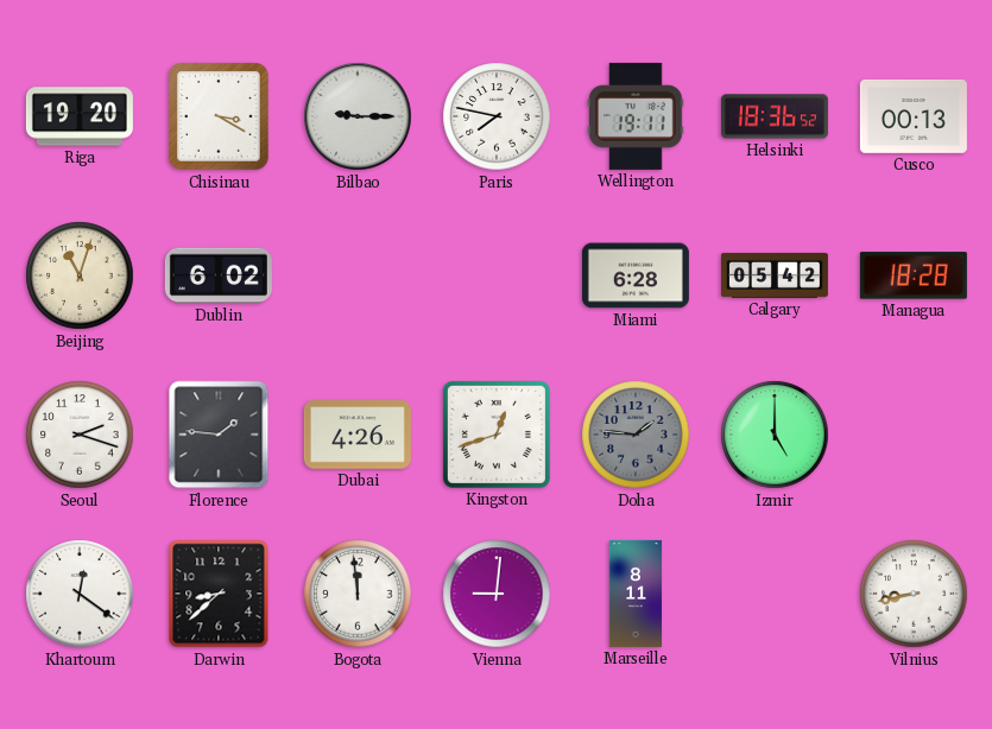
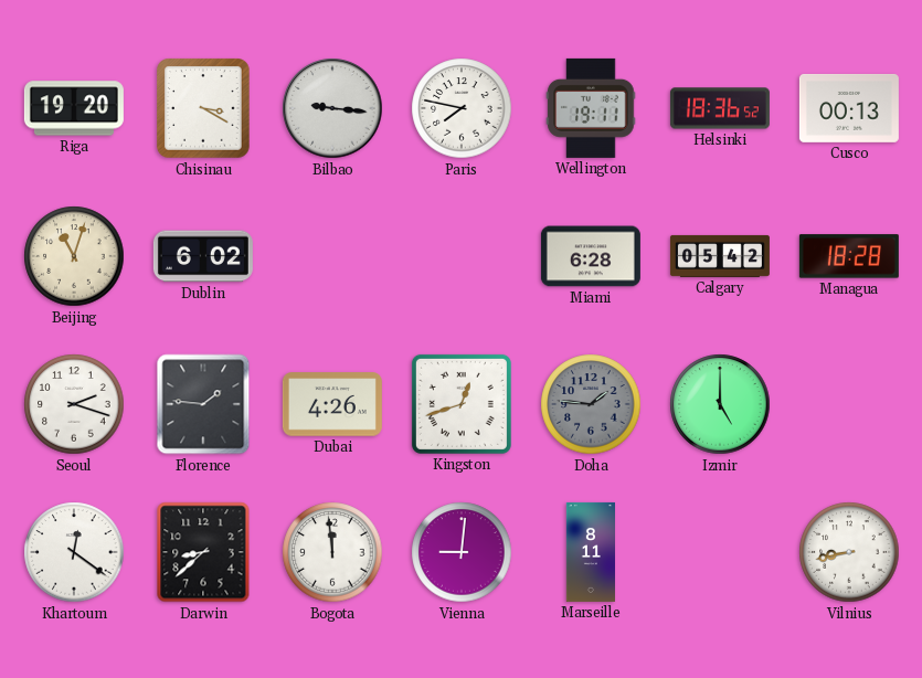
Bilbao: 9:15 -> 9:16
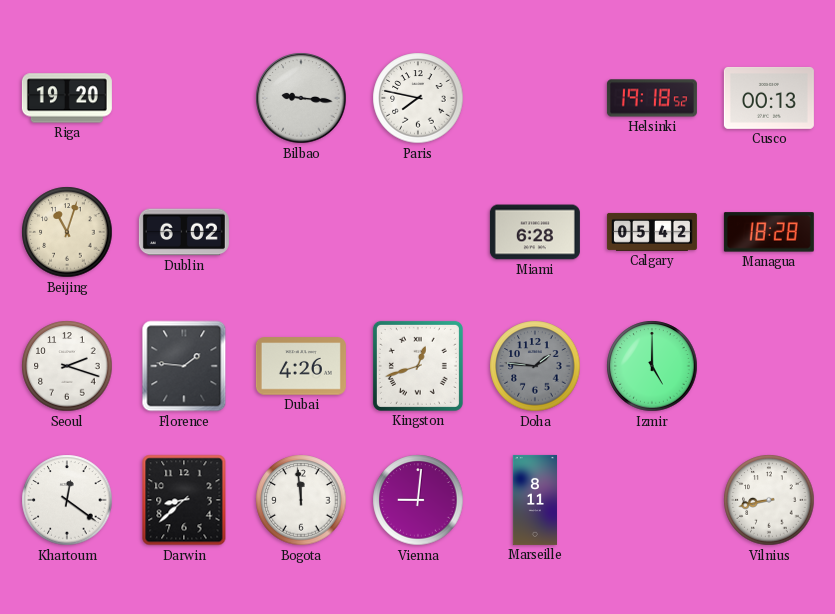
Chisinau: 3:20 -> none
Wellington: 19:11 -> none
Helsinki: 18:36 -> 19:18
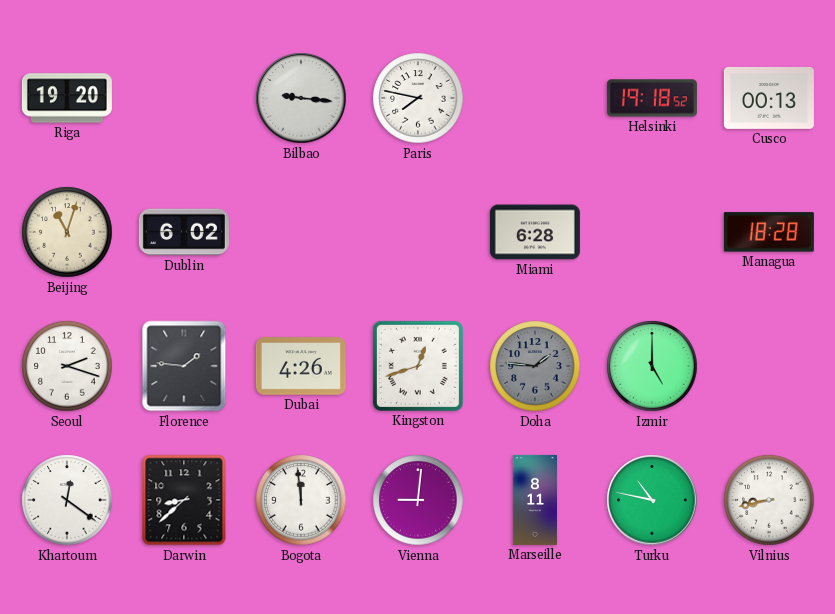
Calgary: 05:42 -> none
Turku: none -> 10:47
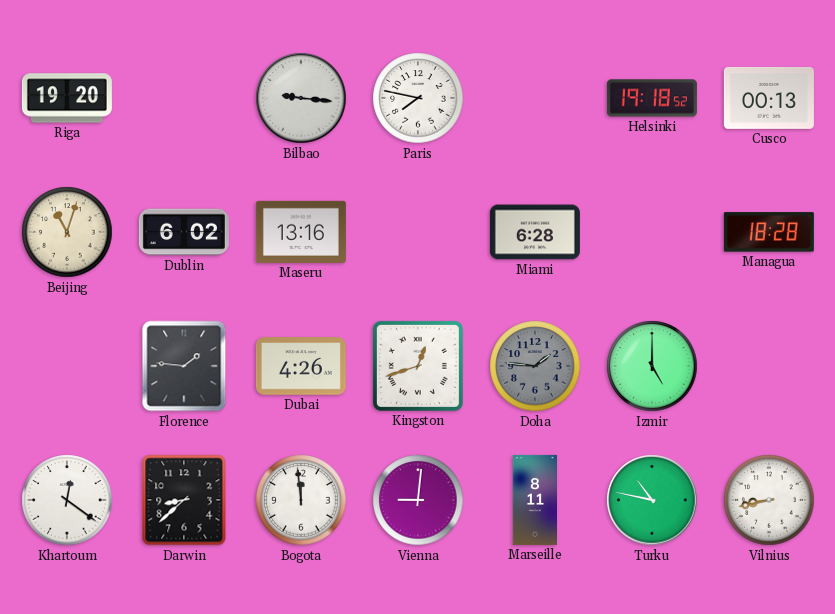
Maseru: none -> 13:16
Seoul: 2:18 -> none
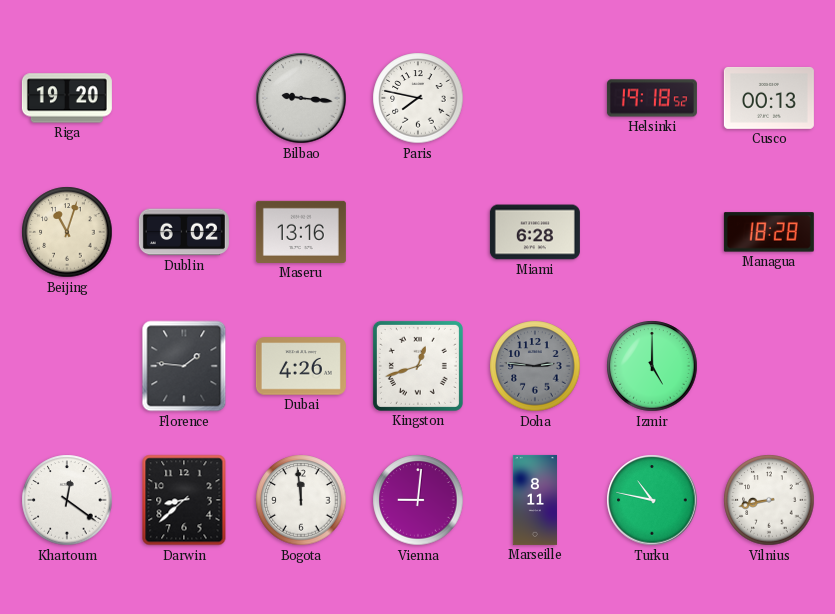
Doha: 1:46 -> 2:46
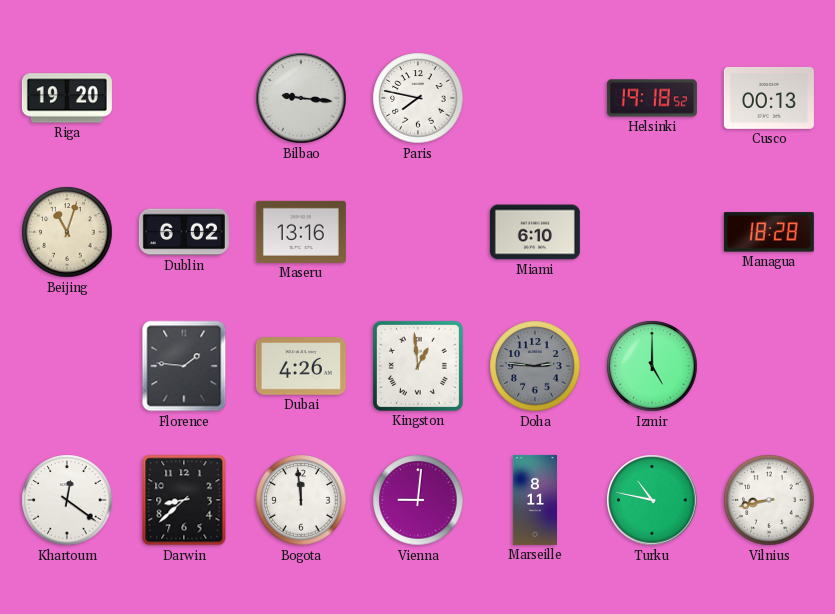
Miami: 6:28 -> 6:10
Kingston: 12:42 -> 12:59
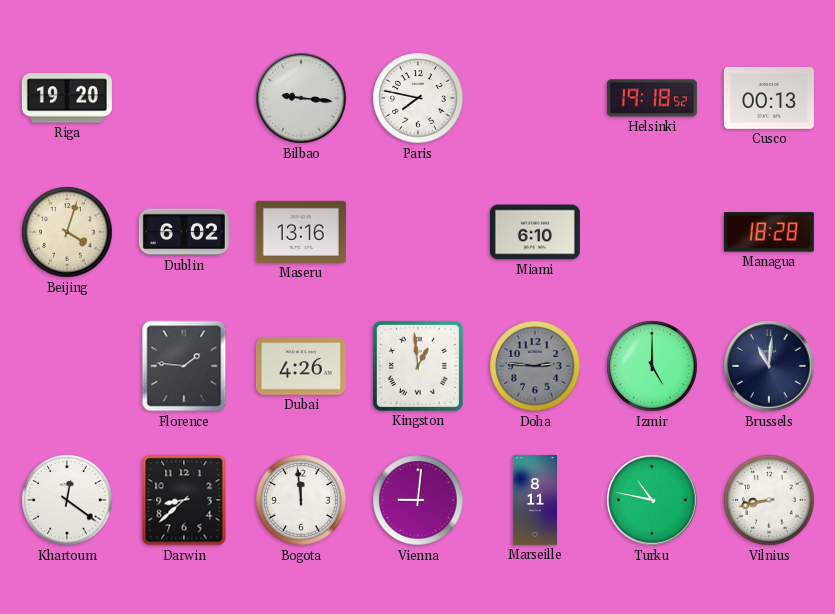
Beijing: 11:03 -> 4:03
Brussels: none -> 11:01
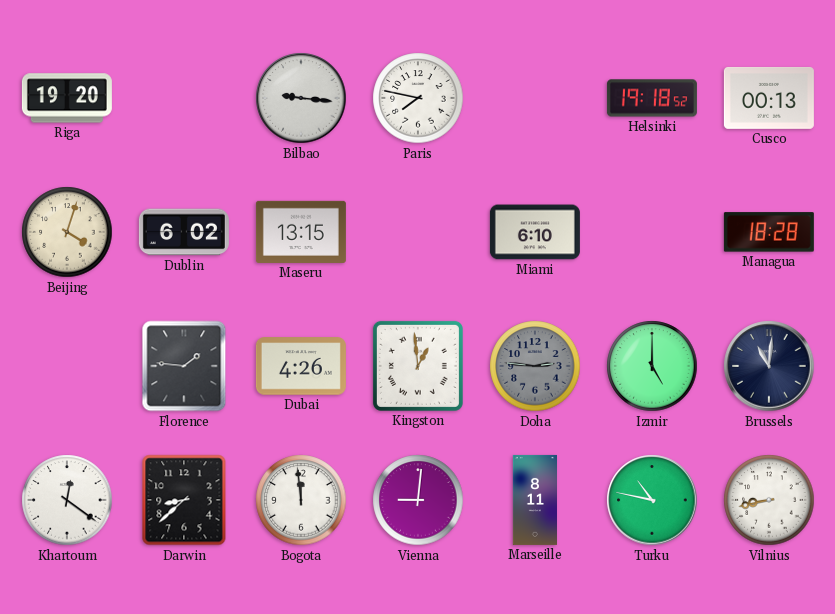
Maseru: 13:16 -> 13:15
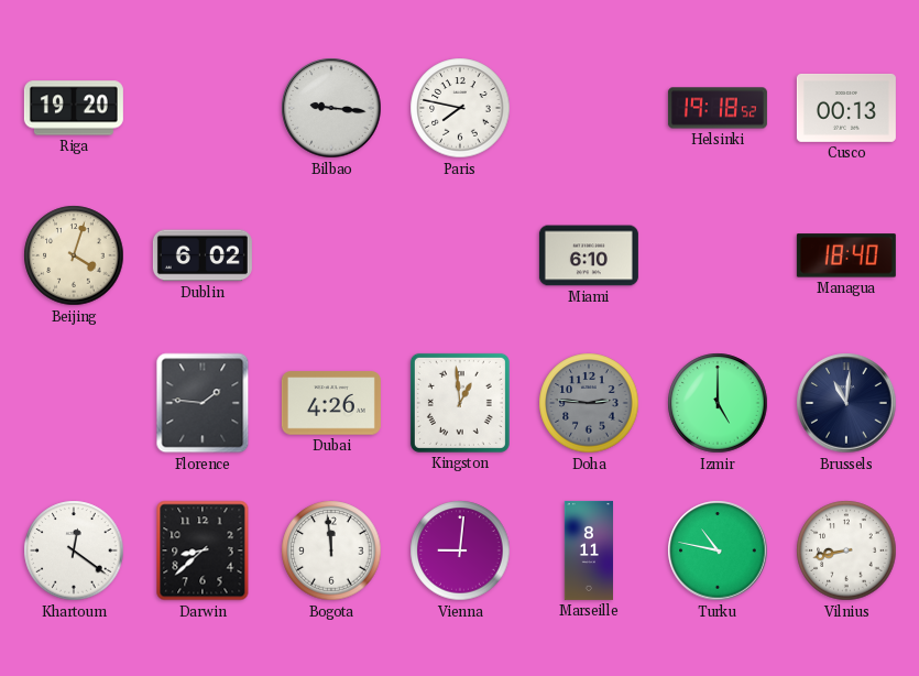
Maseru: 13:15 -> none
Managua: 18:28 -> 18:40
